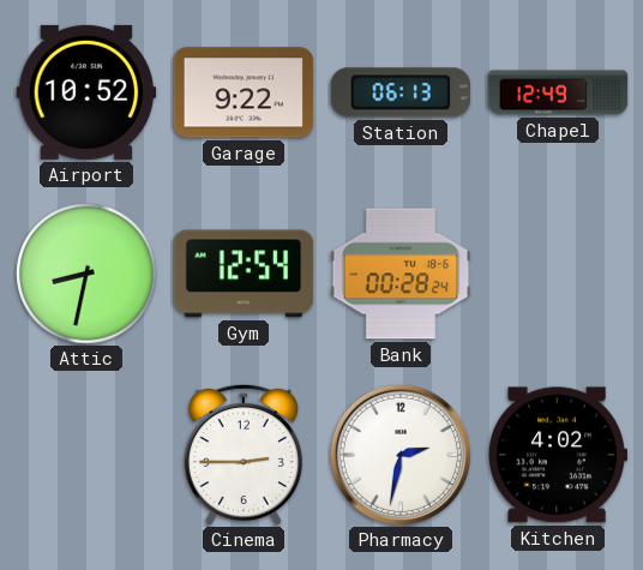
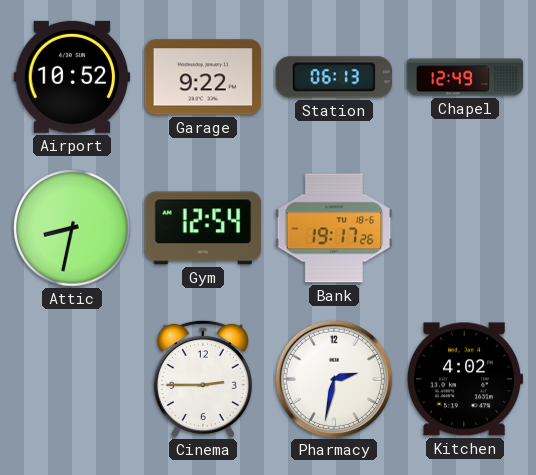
Bank: 00:28 -> 19:17
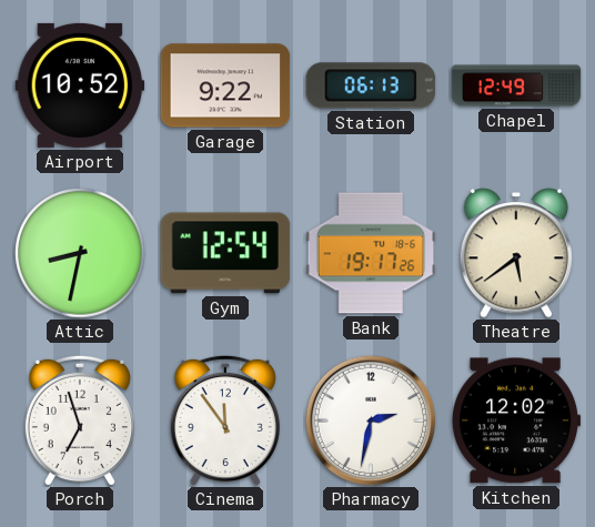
Theatre: none -> 5:39
Porch: none -> 6:57
Cinema: 2:45 -> 11:54
Kitchen: 4:02 -> 12:02
